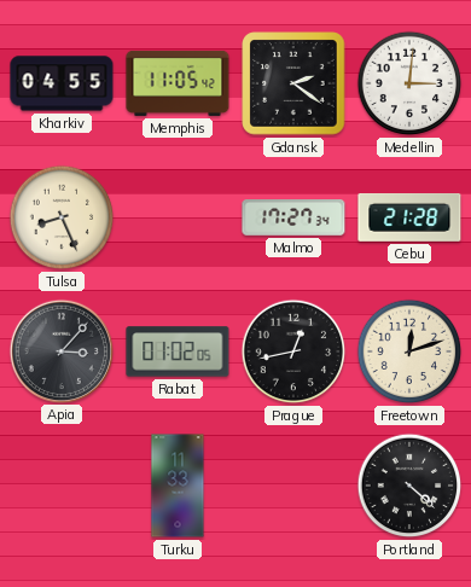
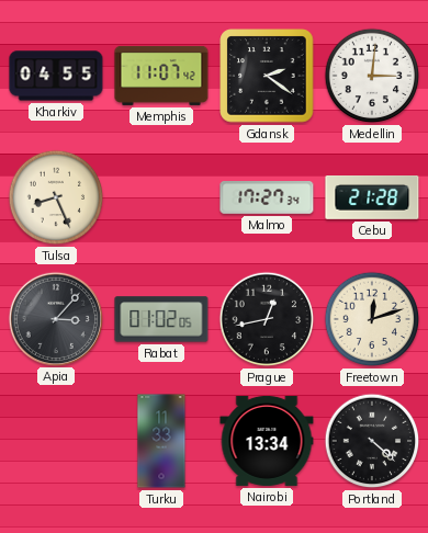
Memphis: 11:05 -> 11:07
Nairobi: none -> 13:34
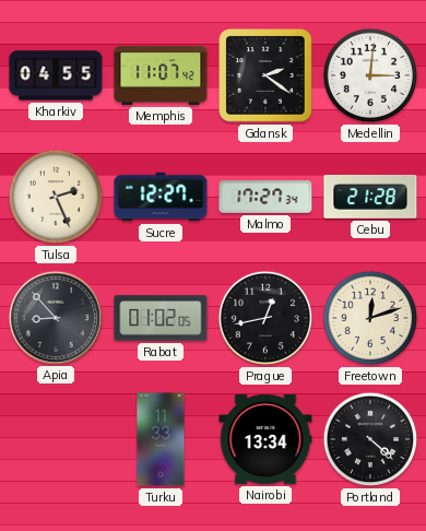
Tulsa: 8:26 -> 2:26
Sucre: none -> 12:27
Apia: 3:07 -> 8:53
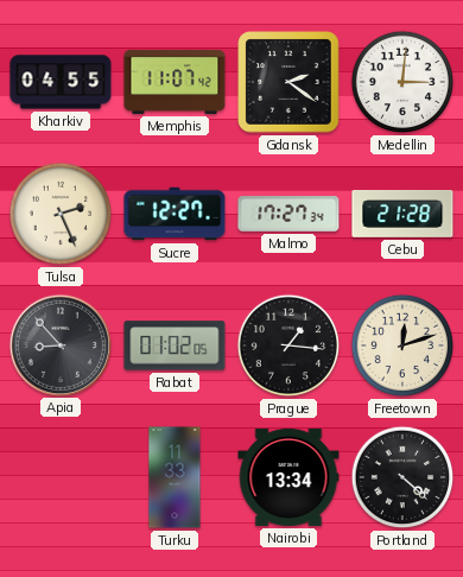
Prague: 12:43 -> 1:16
